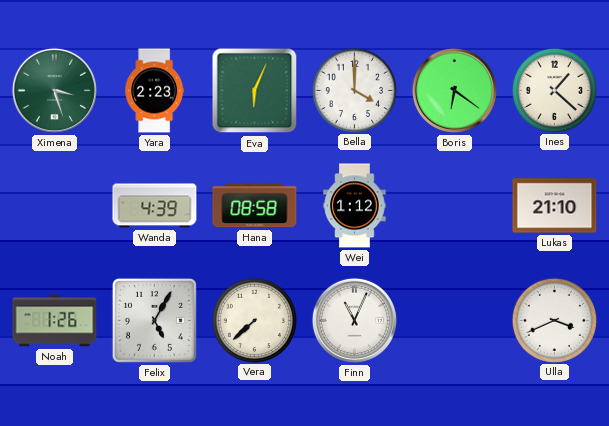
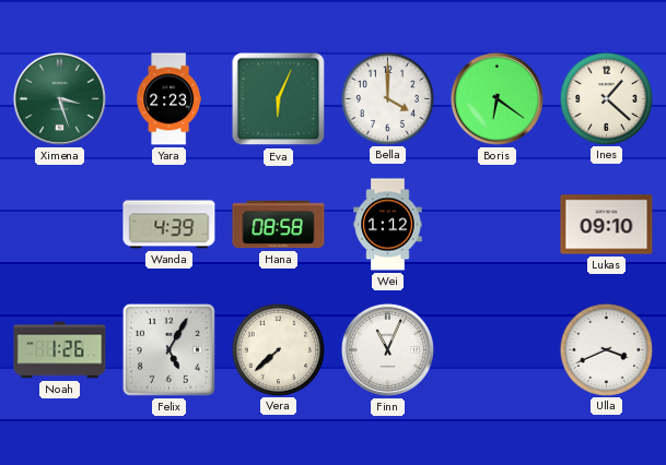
Lukas: 21:10 -> 09:10
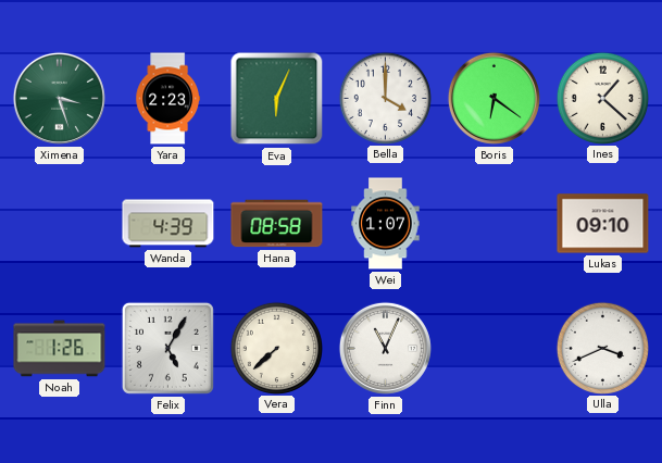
Wei: 1:12 -> 1:07
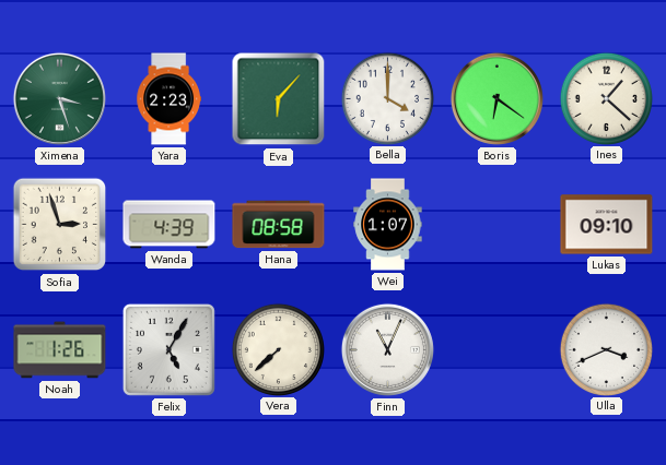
Eva: 6:04 -> 6:07
Sofia: none -> 2:57
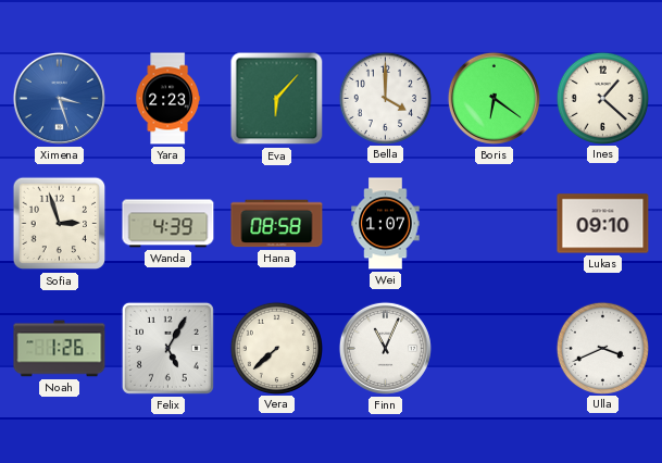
Ximena dial: green -> blue
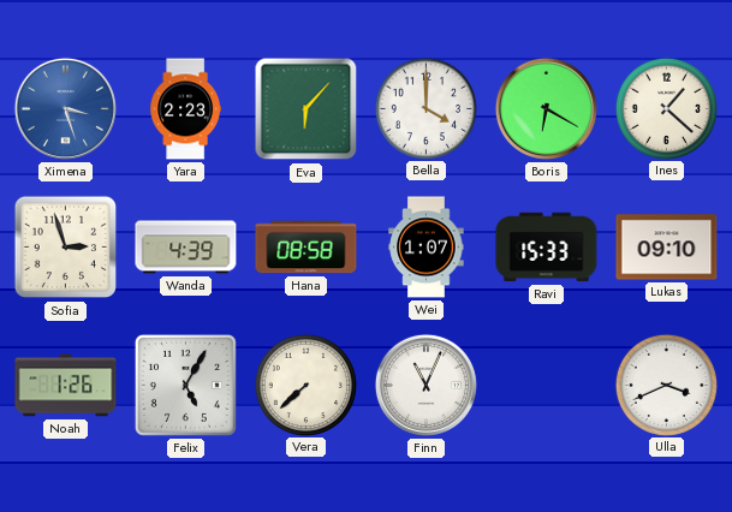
Boris: 6:21 -> 6:20
Ravi: none -> 15:33
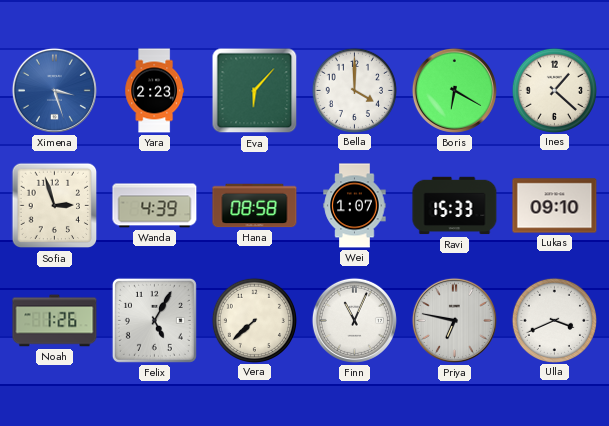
Priya: none -> 6:47
